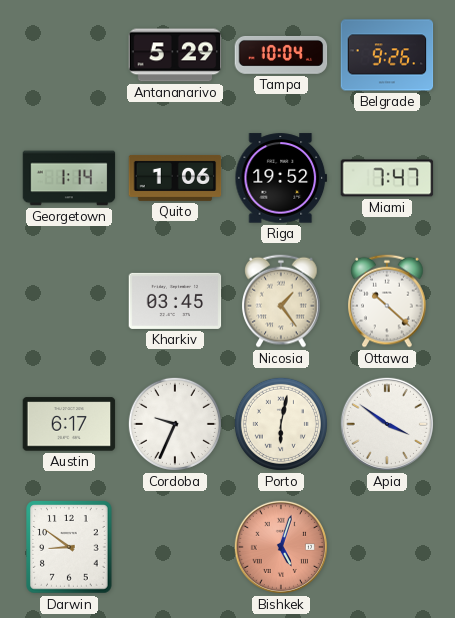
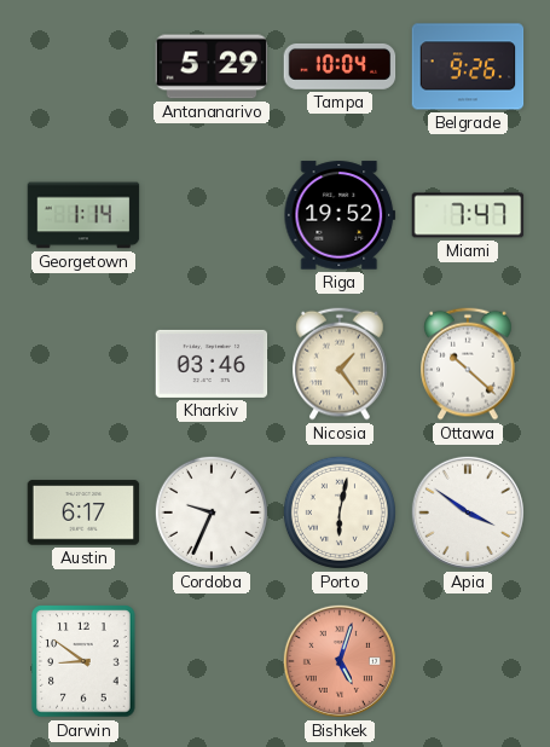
Quito: 1:06 -> none
Kharkiv: 03:45 -> 03:46
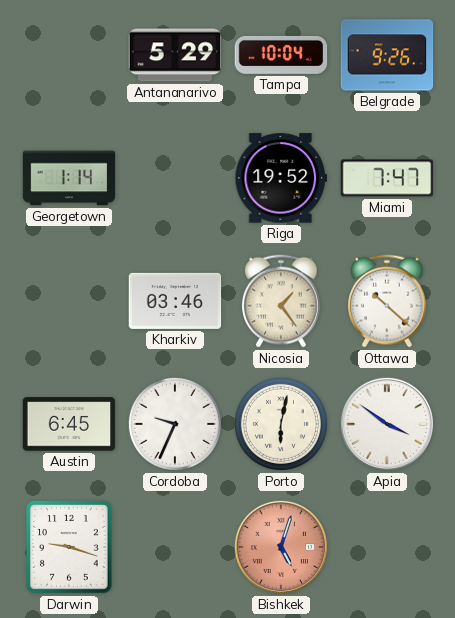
Austin: 6:17 -> 6:45
Darwin: 8:51 -> 9:18
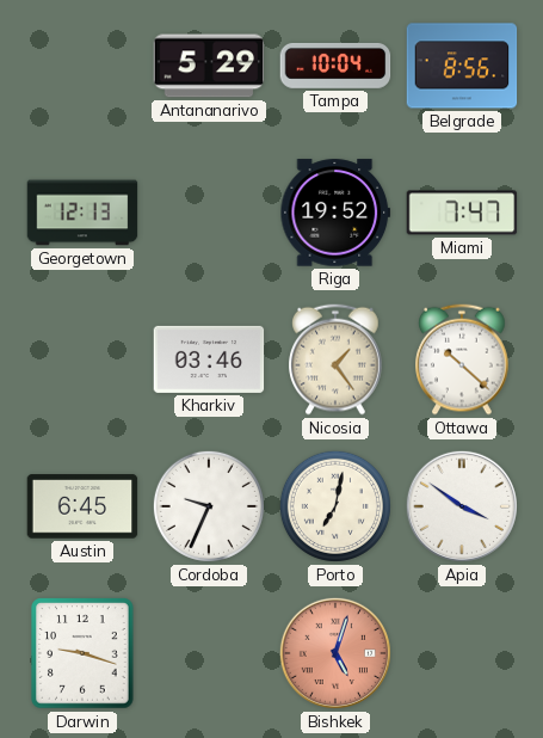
Belgrade: 9:26 -> 8:56
Georgetown: 1:14 -> 12:13
Porto: 6:02 -> 7:02
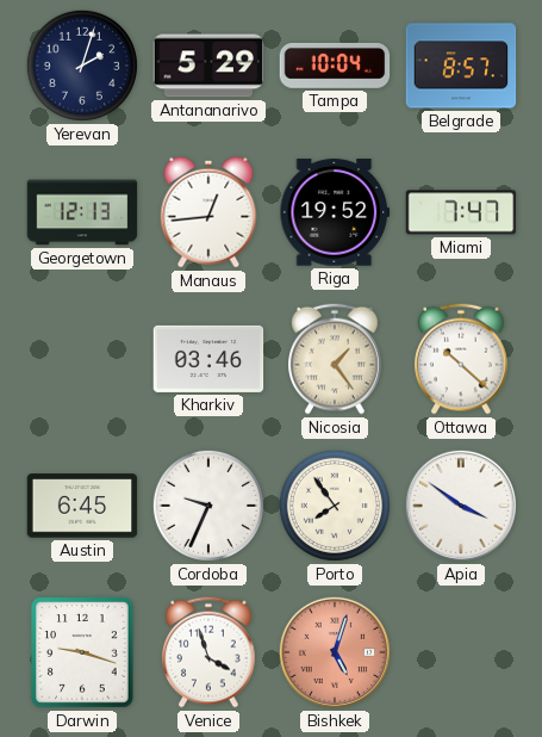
Yerevan: none -> 2:03
Belgrade: 8:56 -> 8:57
Manaus: none -> 12:44
Porto: 7:02 -> 7:54
Venice: none -> 3:57
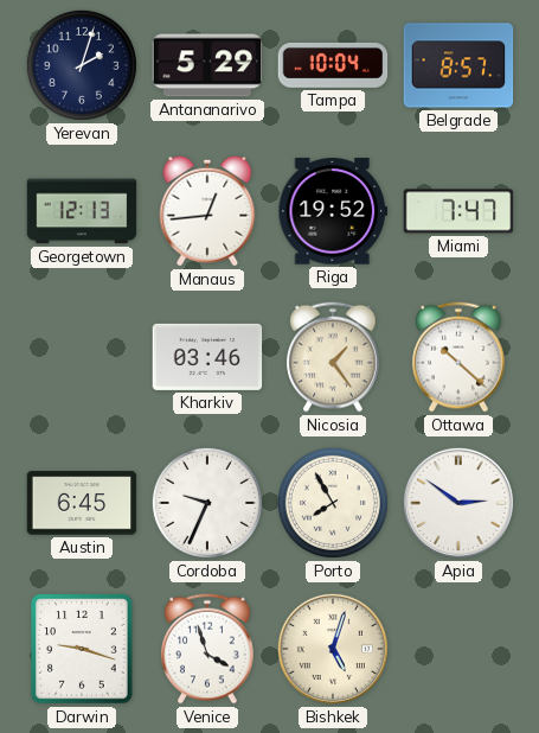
Porto: 7:54 -> 7:55
Apia: 3:51 -> 2:51
Bishkek dial: salmon -> cream
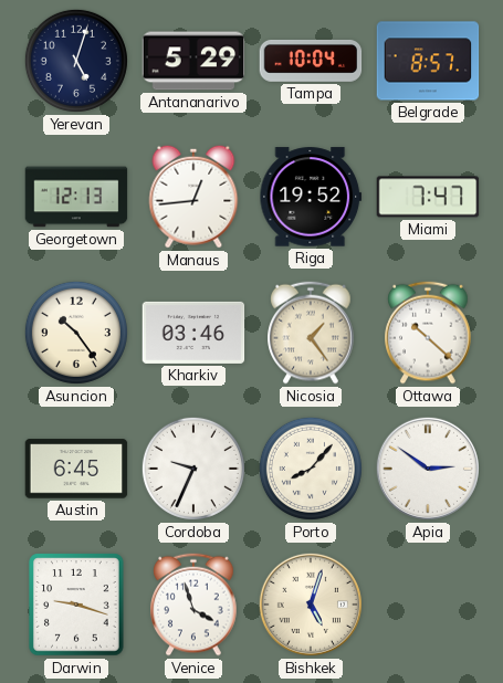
Yerevan: 2:03 -> 5:03
Asuncion: none -> 10:24
Porto: 7:55 -> 8:07
